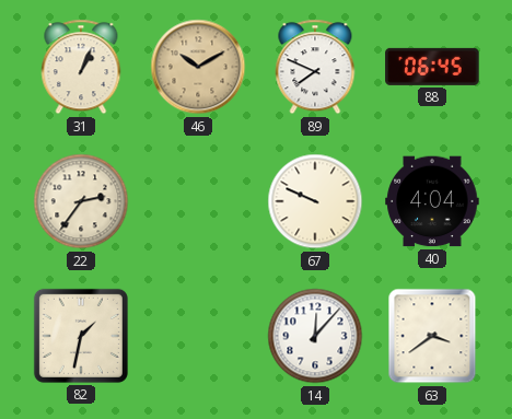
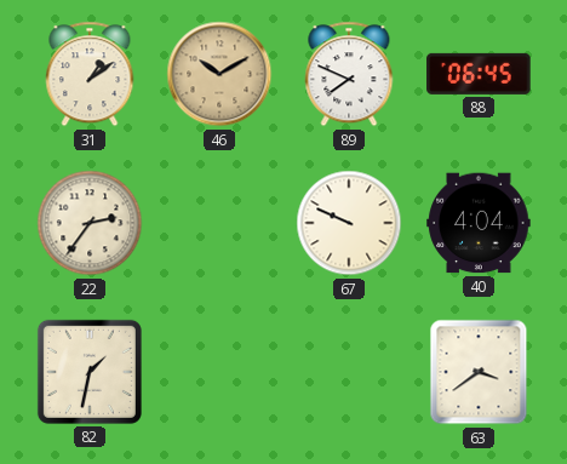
31: 1:04 -> 1:09
14: 12:07 -> none
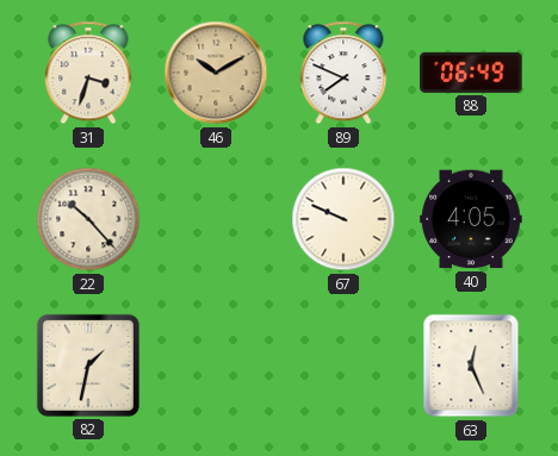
31: 1:09 -> 3:33
88: 06:45 -> 06:49
22: 2:36 -> 10:23
40: 4:04 -> 4:05
63: 3:39 -> 12:26
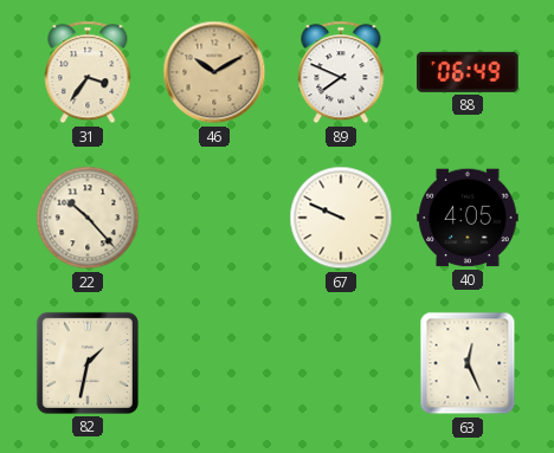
31: 3:33 -> 3:36
